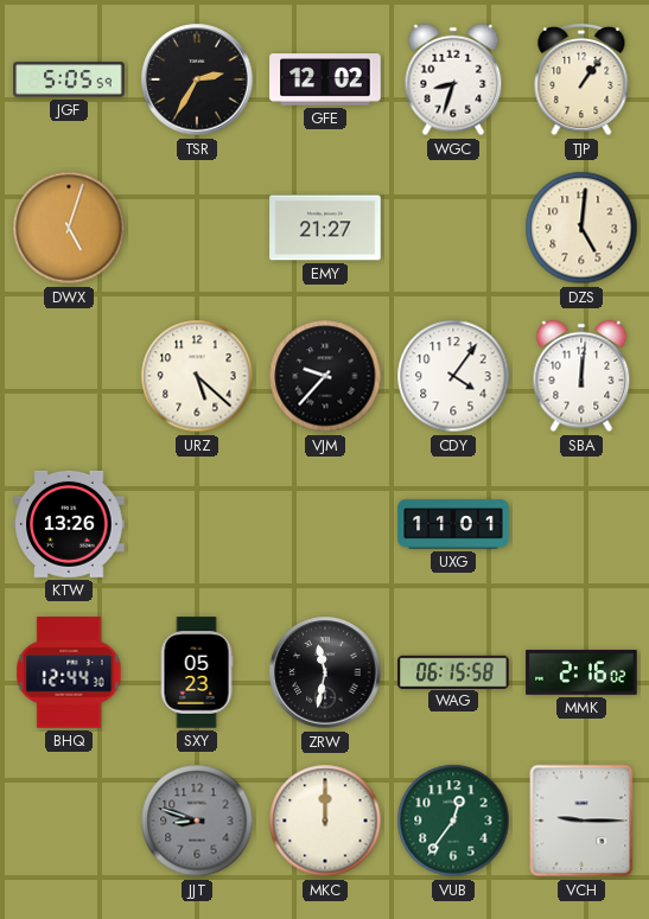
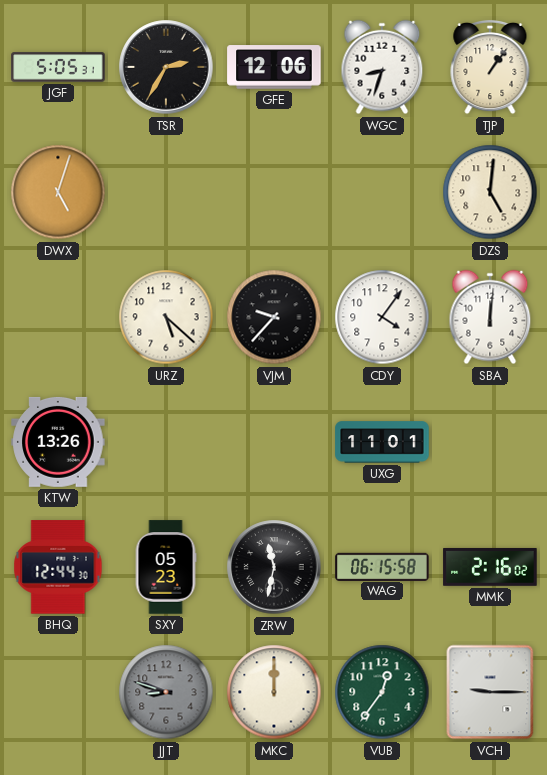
JGF: 5:05:59 -> 5:05:31
GFE: 12:02 -> 12:06
EMY: 21:27 -> none
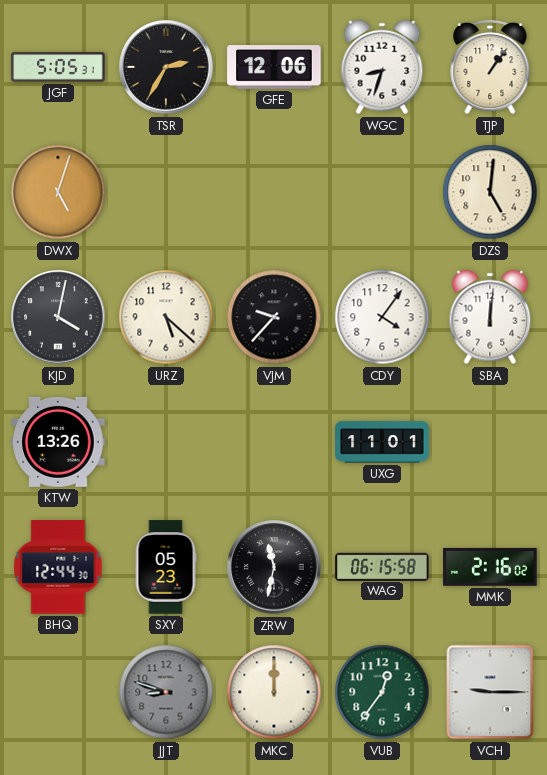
KJD: none -> 4:02
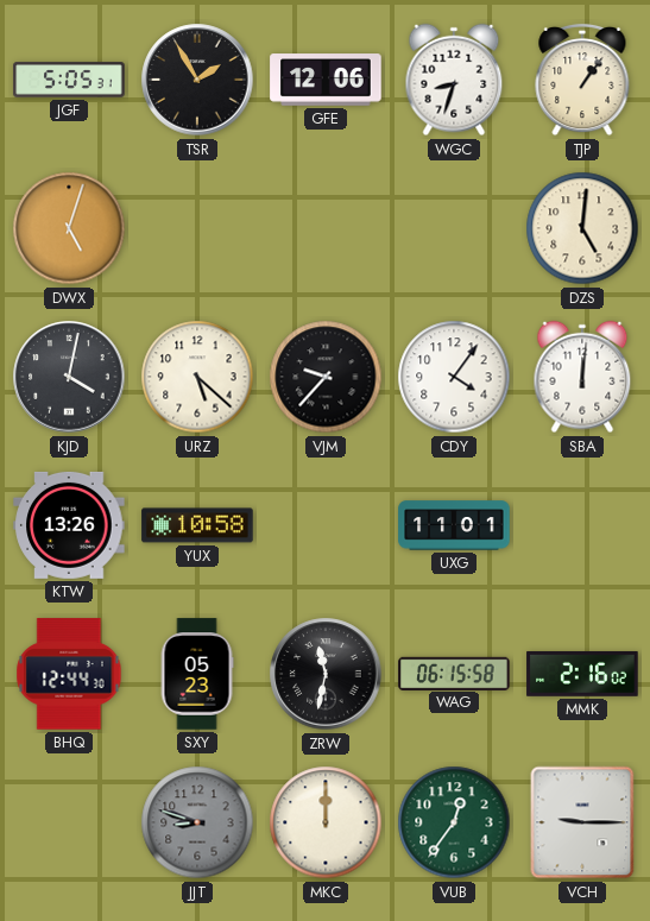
TSR: 2:35 -> 1:55
YUX: none -> 10:58
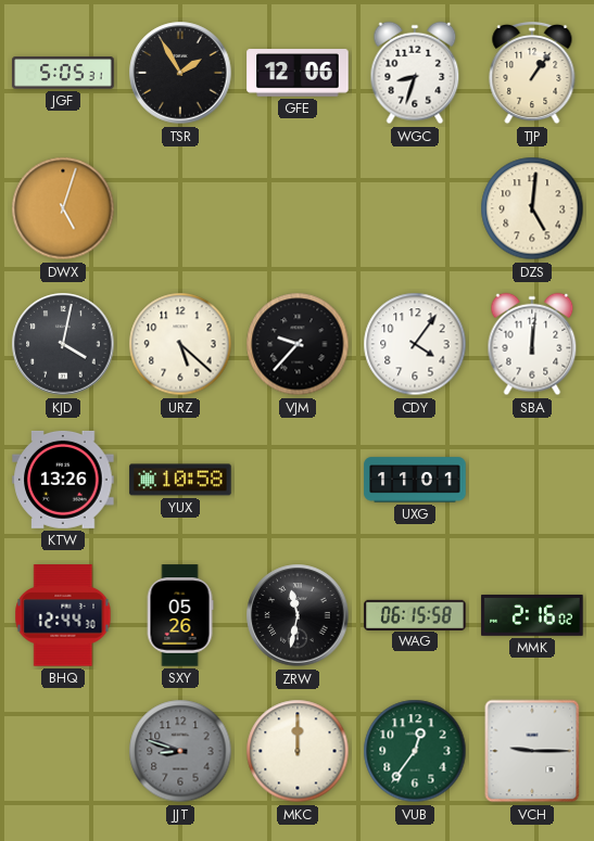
SXY: 05:23 -> 05:26
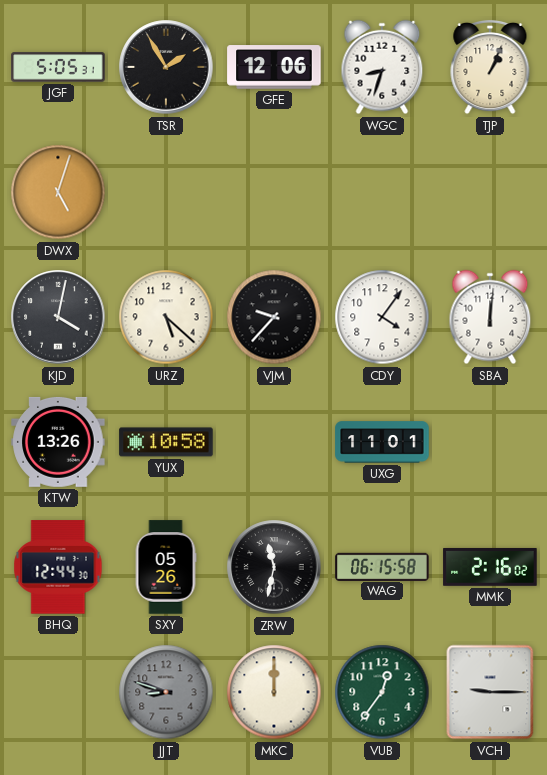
TJP: 1:06 -> 1:04
DZS: 5:01 -> none
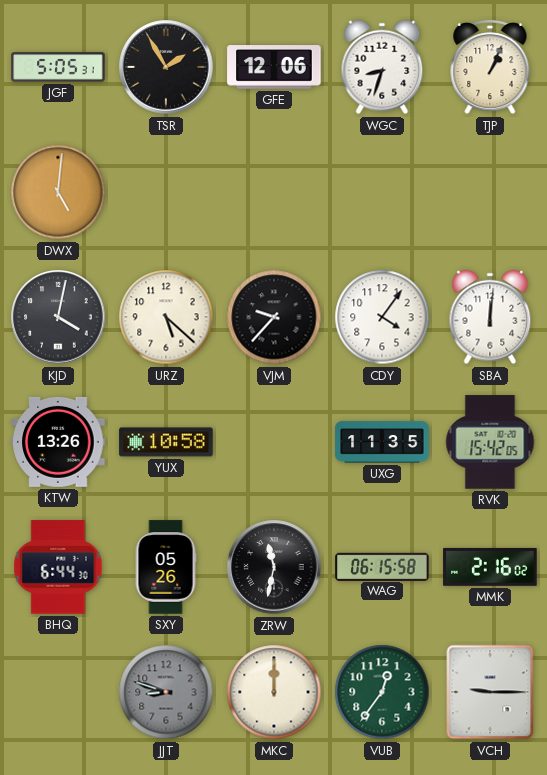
DWX: 5:03 -> 5:01
UXG: 11:01 -> 11:35
RVK: none -> 15:42
BHQ: 12:44 -> 6:44
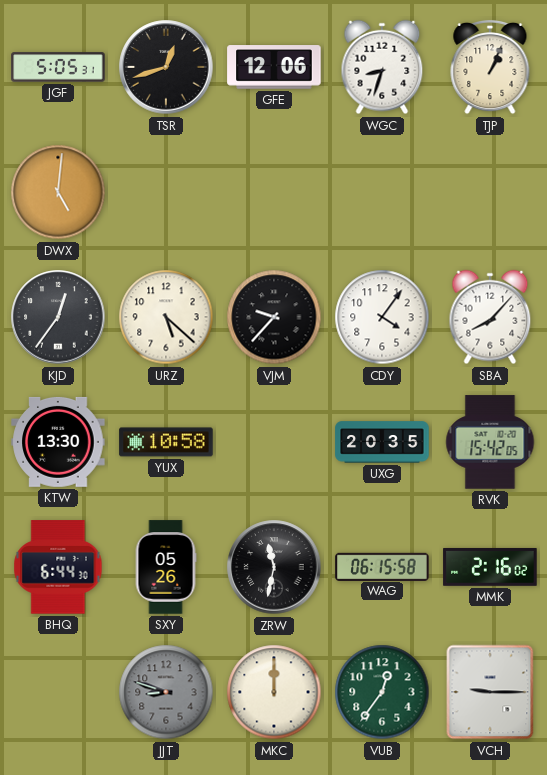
TSR: 1:55 -> 12:42
KJD: 4:02 -> 12:36
SBA: 12:01 -> 8:07
KTW: 13:26 -> 13:30
UXG: 11:35 -> 20:35
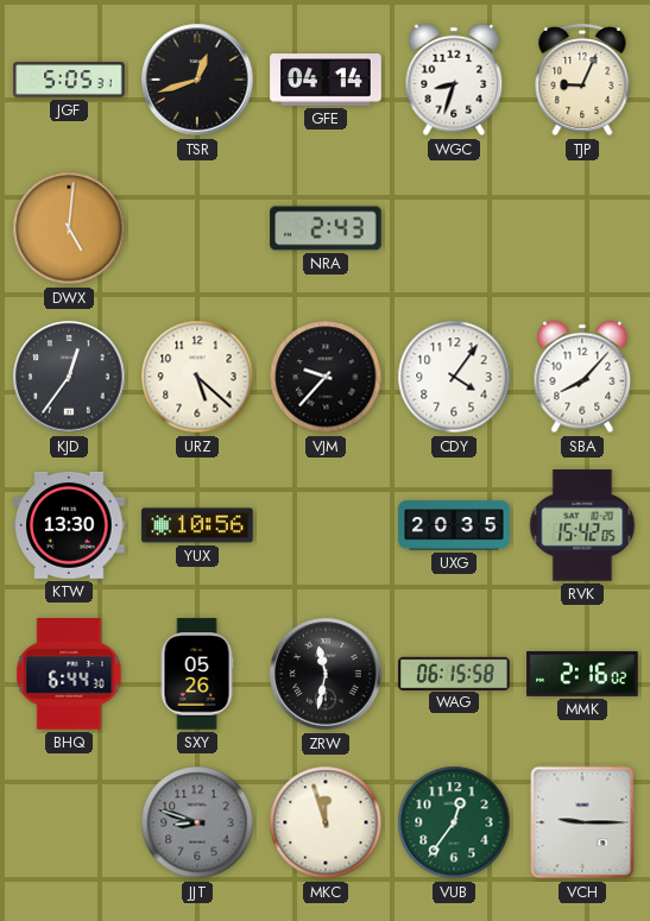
GFE: 12:06 -> 04:14
TJP: 1:04 -> 9:04
NRA: none -> 2:43
YUX: 10:58 -> 10:56
MKC: 12:00 -> 11:57
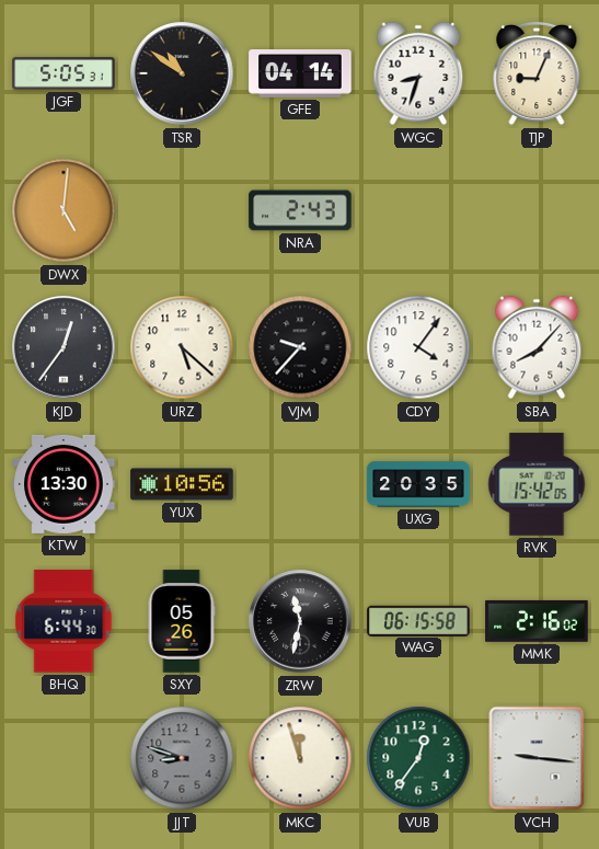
TSR: 12:42 -> 10:51
VCH: 9:15 -> 9:16
